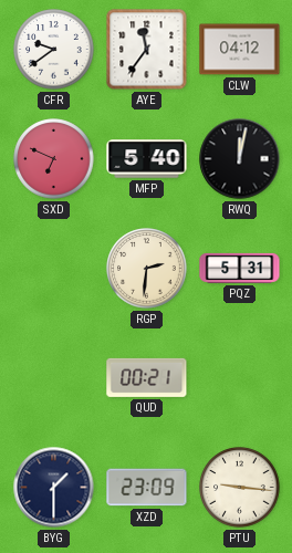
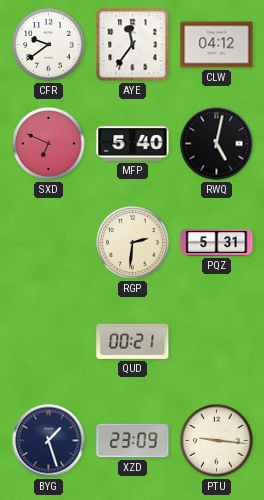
RWQ: 12:02 -> 5:02
BYG: 1:30 -> 1:27
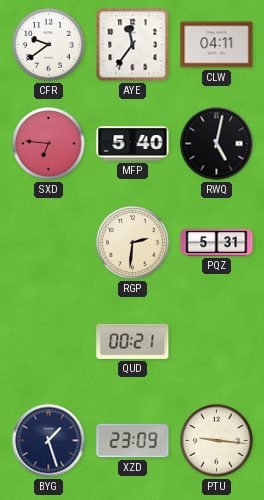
CLW: 04:12 -> 04:11
SXD: 6:49 -> 6:46
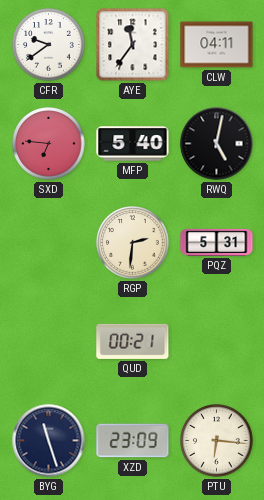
BYG: 1:27 -> 11:27
PTU: 9:16 -> 6:16
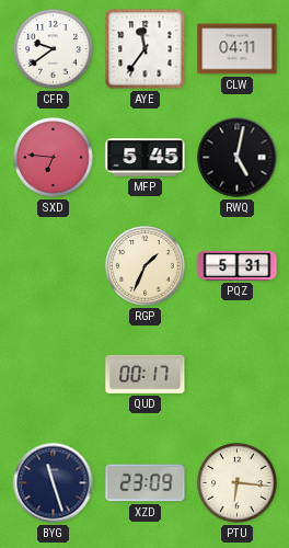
MFP: 5:40 -> 5:45
RGP: 2:31 -> 1:34
QUD: 00:21 -> 00:17
